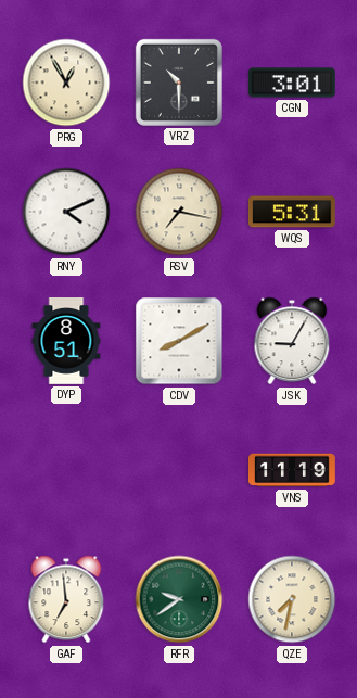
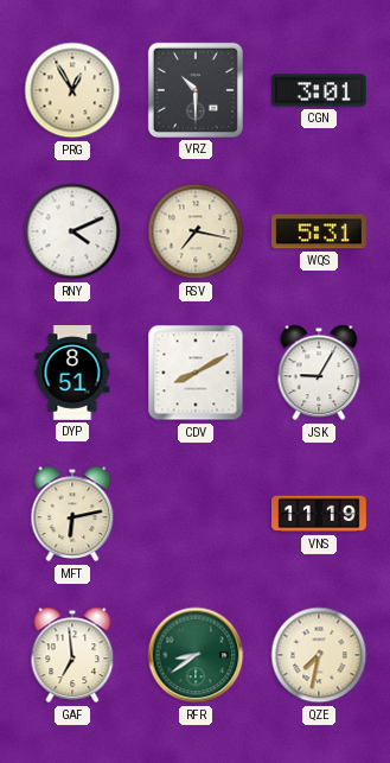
MFT: none -> 6:13
RFR: 9:39 -> 8:39
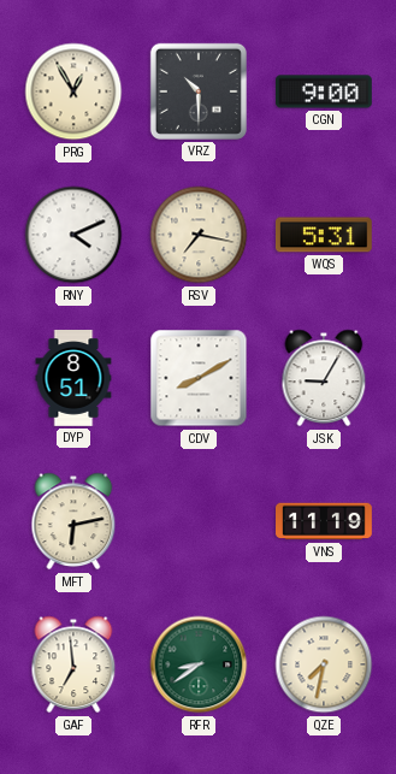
CGN: 3:01 -> 9:00
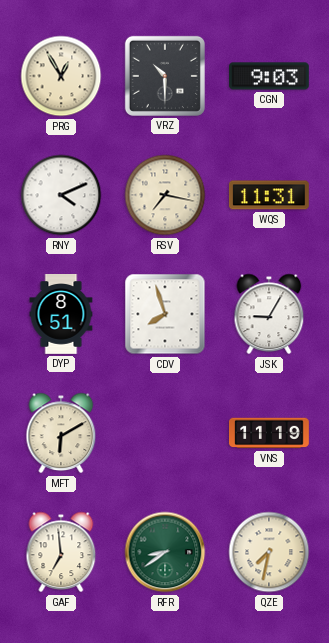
CGN: 9:00 -> 9:03
WQS: 5:31 -> 11:31
CDV: 8:10 -> 7:57
MFT: 6:13 -> 6:10
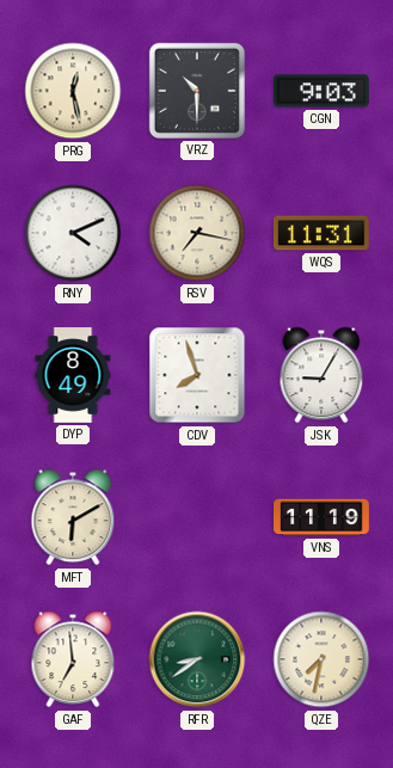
PRG: 12:55 -> 12:28
DYP: 8:51 -> 8:49
